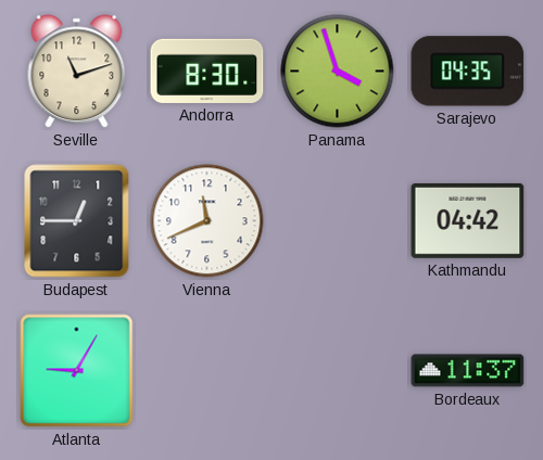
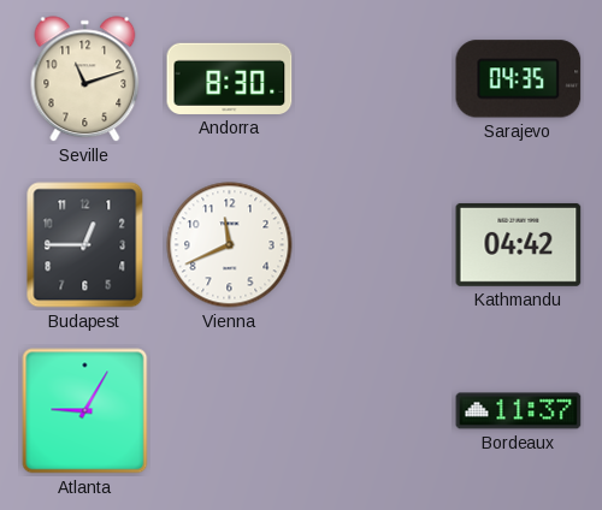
Panama: 3:57 -> none
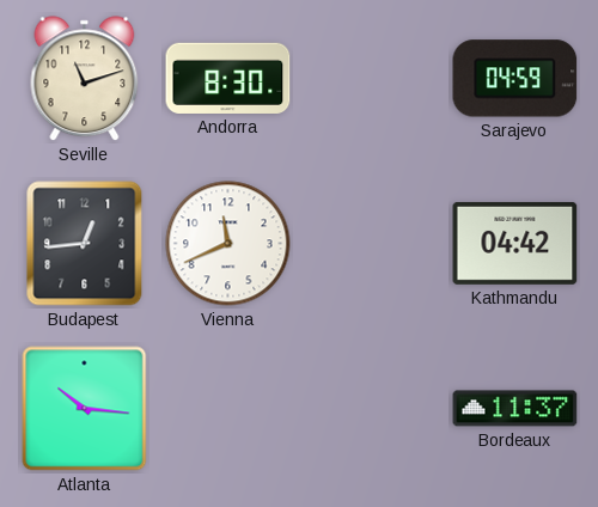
Sarajevo: 04:35 -> 04:59
Budapest: 12:45 -> 12:44
Atlanta: 9:05 -> 10:16
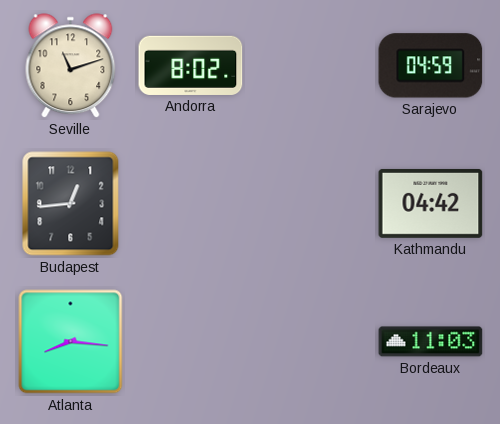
Andorra: 8:30 -> 8:02
Vienna: 11:41 -> none
Atlanta: 10:16 -> 8:16
Bordeaux: 11:37 -> 11:03
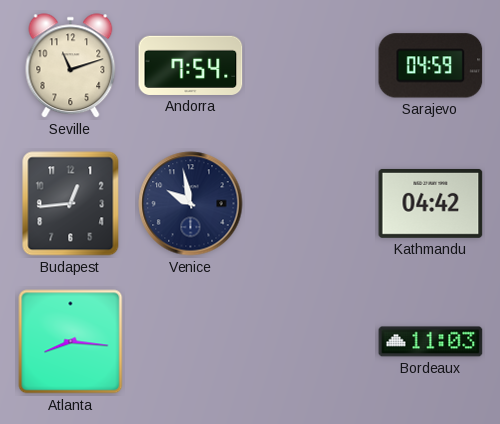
Andorra: 8:02 -> 7:54
Venice: none -> 9:58
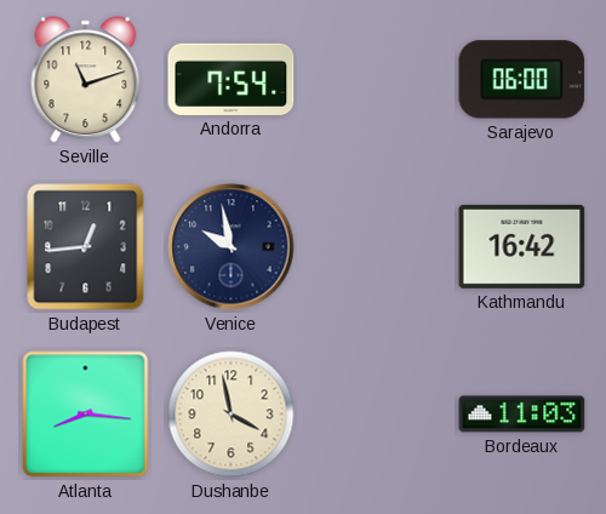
Sarajevo: 04:59 -> 06:00
Kathmandu: 04:42 -> 16:42
Dushanbe: none -> 3:58
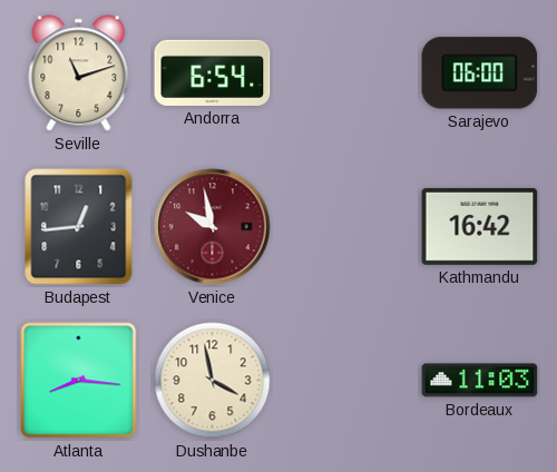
Andorra: 7:54 -> 6:54
Venice dial: navy -> burgundy
